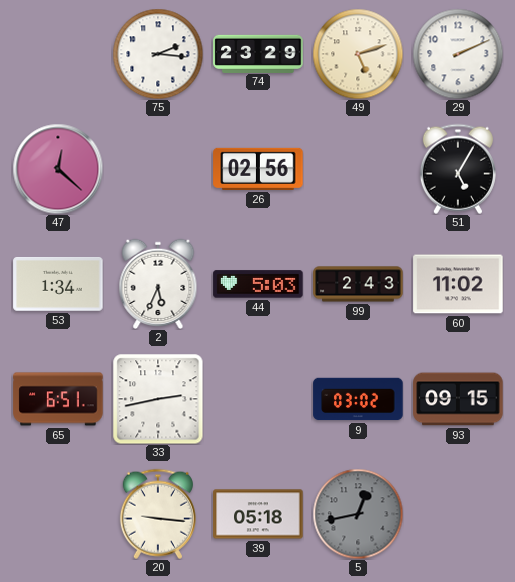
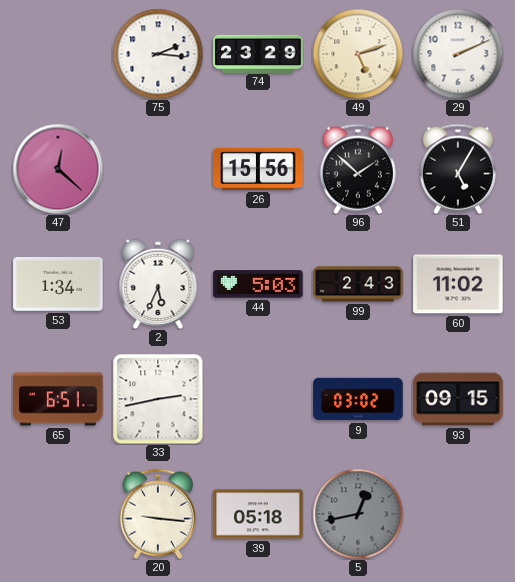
26: 02:56 -> 15:56
96: none -> 1:52
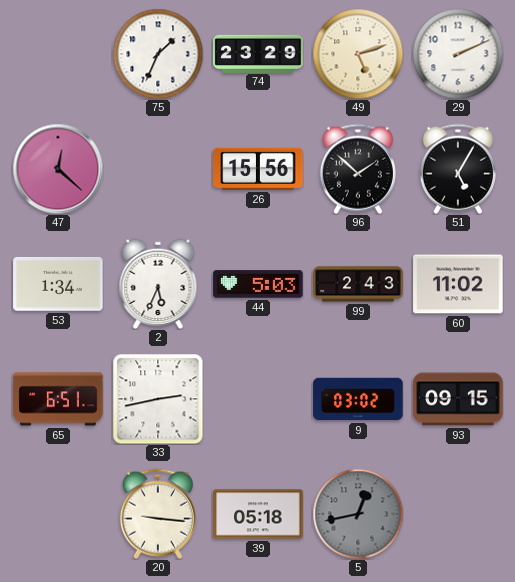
75: 2:16 -> 1:34
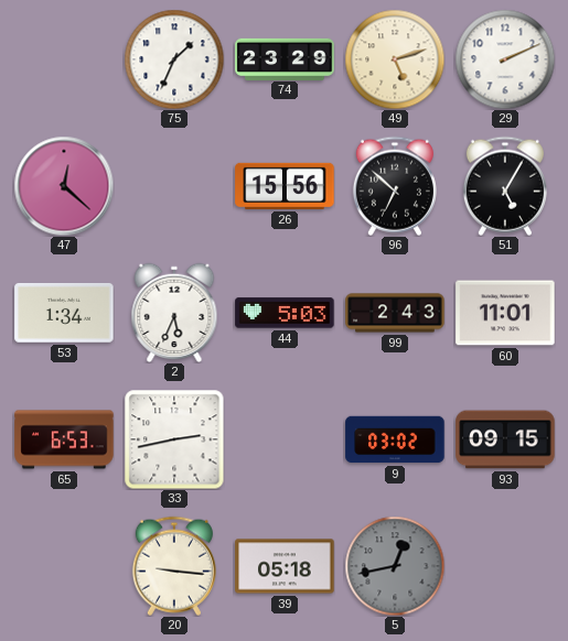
96: 1:52 -> 6:52
60: 11:02 -> 11:01
65: 6:51 -> 6:53
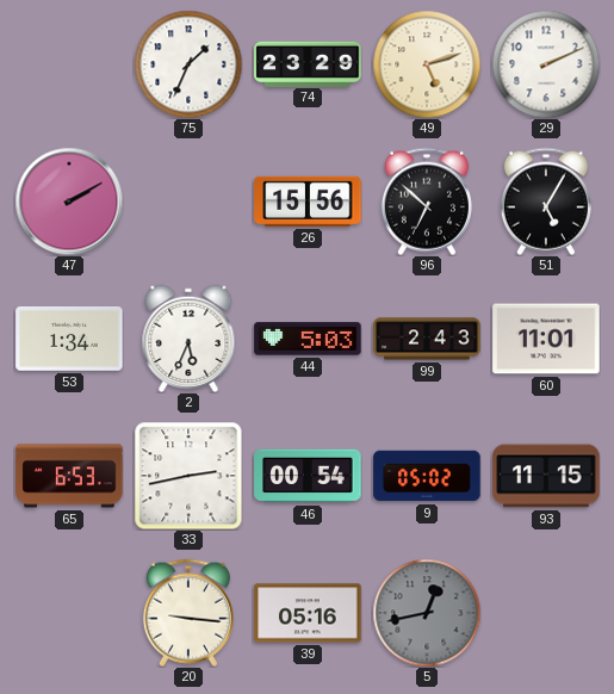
47: 12:22 -> 2:10
46: none -> 00:54
9: 03:02 -> 05:02
93: 09:15 -> 11:15
39: 05:18 -> 05:16
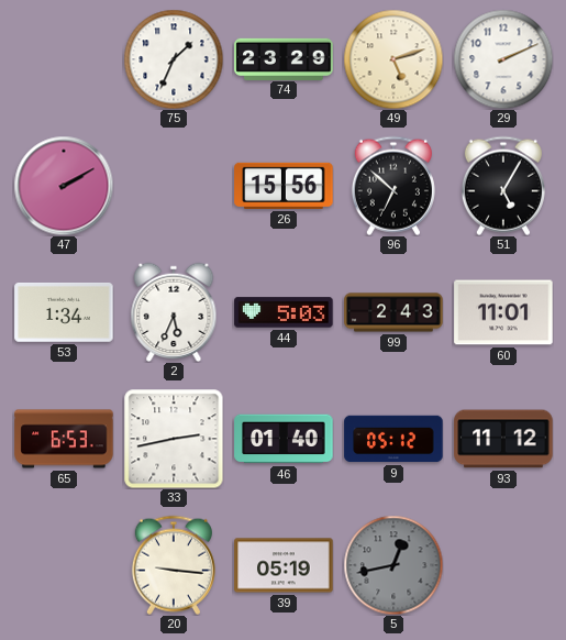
46: 00:54 -> 01:40
9: 05:02 -> 05:12
93: 11:15 -> 11:12
39: 05:16 -> 05:19
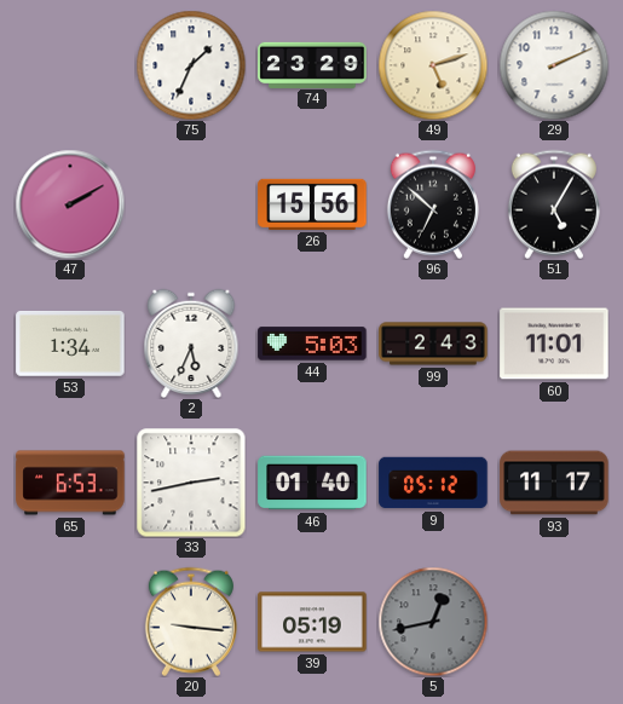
93: 11:12 -> 11:17
